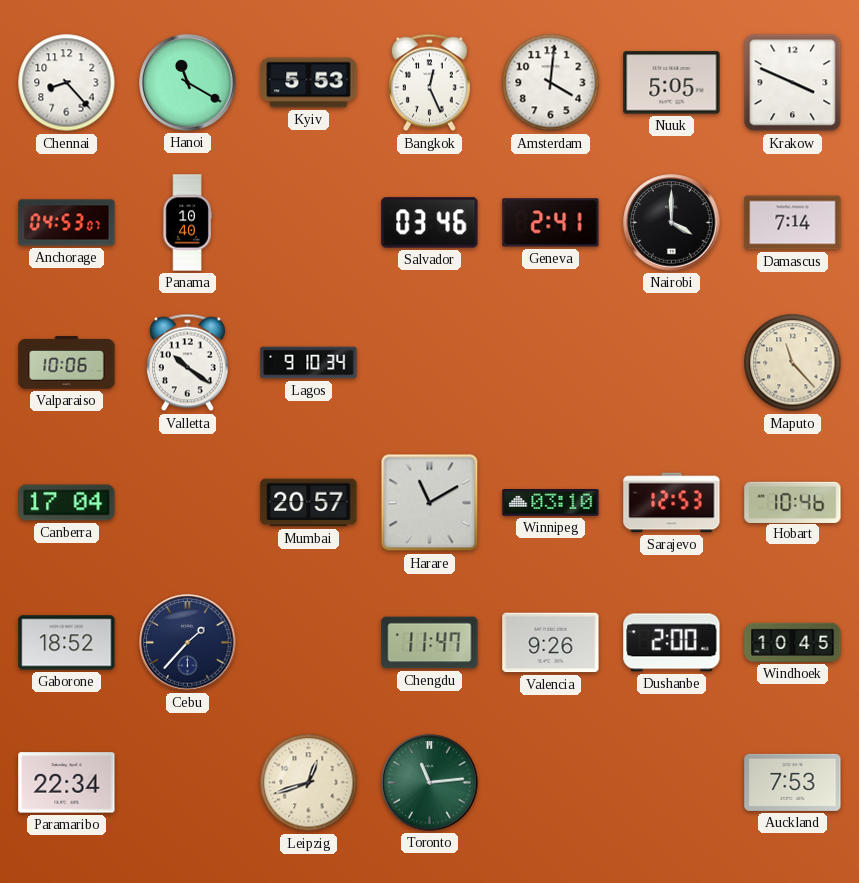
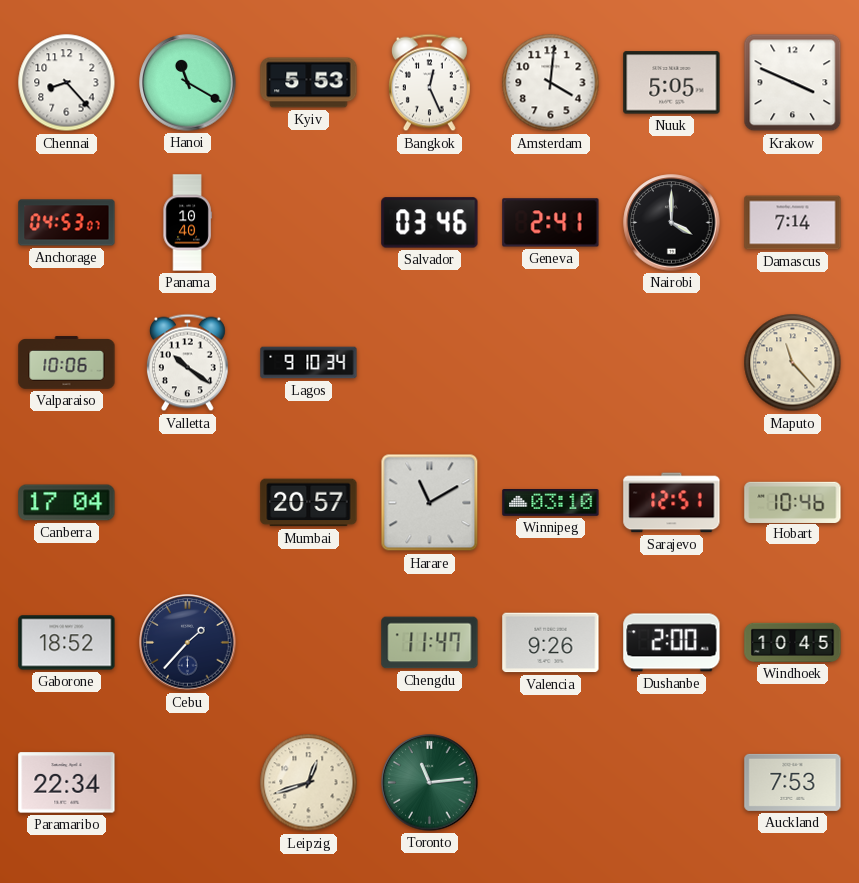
Sarajevo: 12:53 -> 12:51
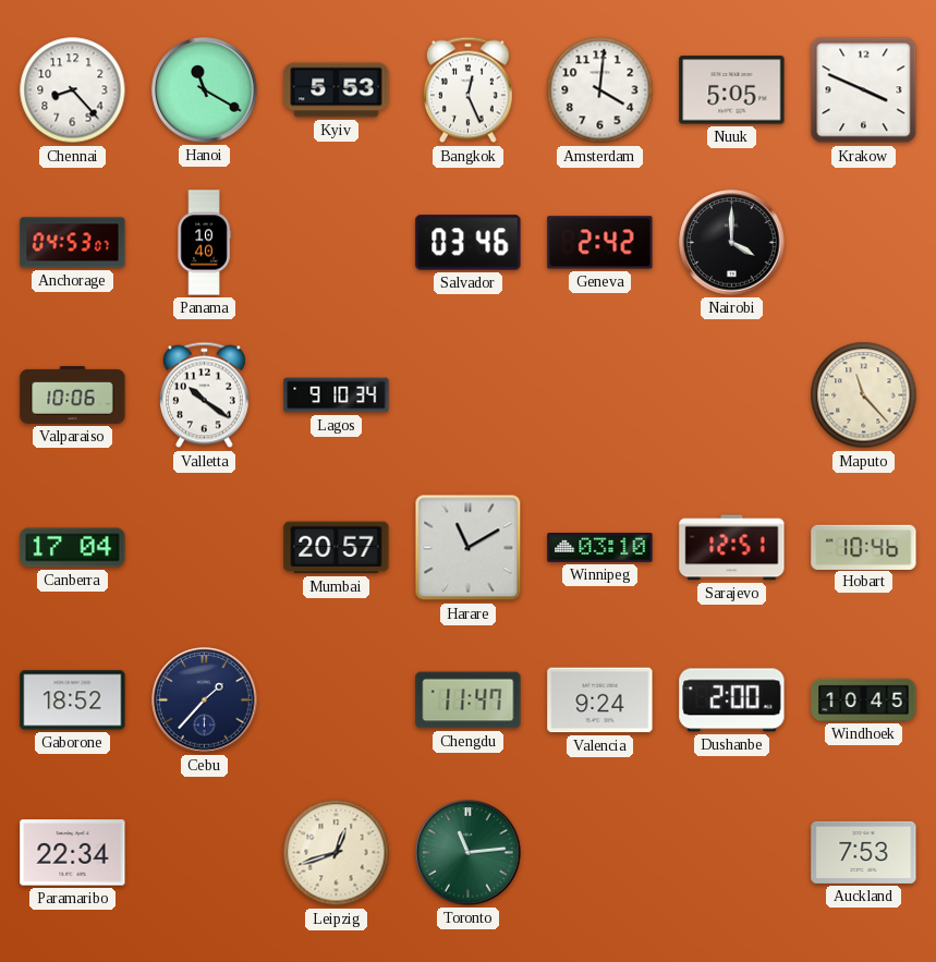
Geneva: 2:41 -> 2:42
Damascus: 7:14 -> none
Valencia: 9:26 -> 9:24
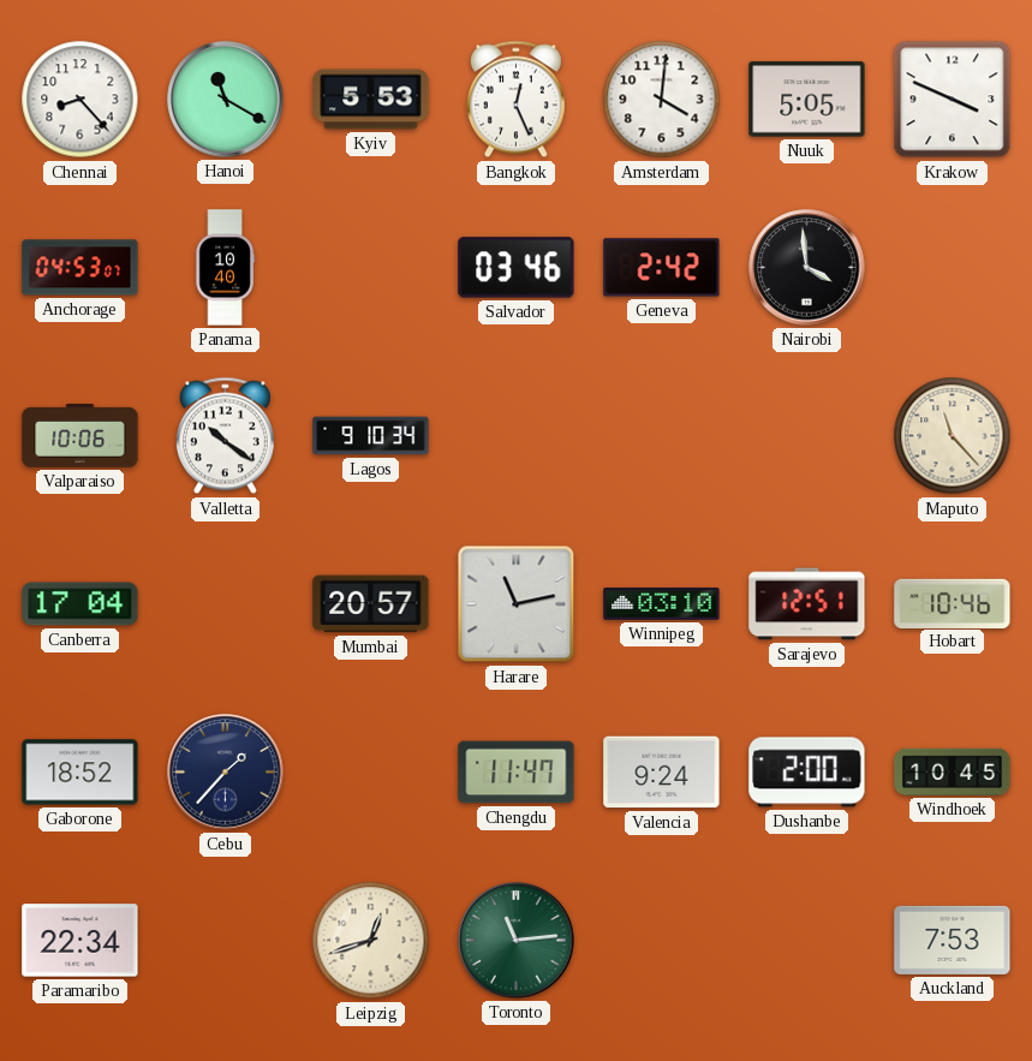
Nairobi: 4:00 -> 3:59
Harare: 11:10 -> 11:13
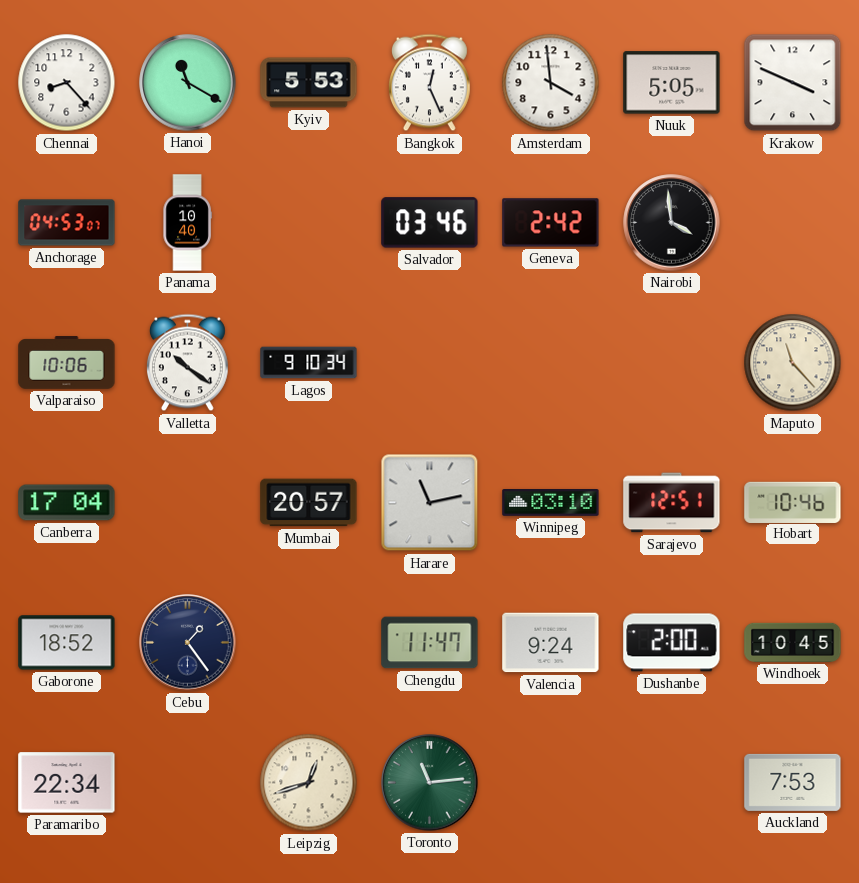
Amsterdam: 4:01 -> 3:59
Cebu: 1:37 -> 1:24
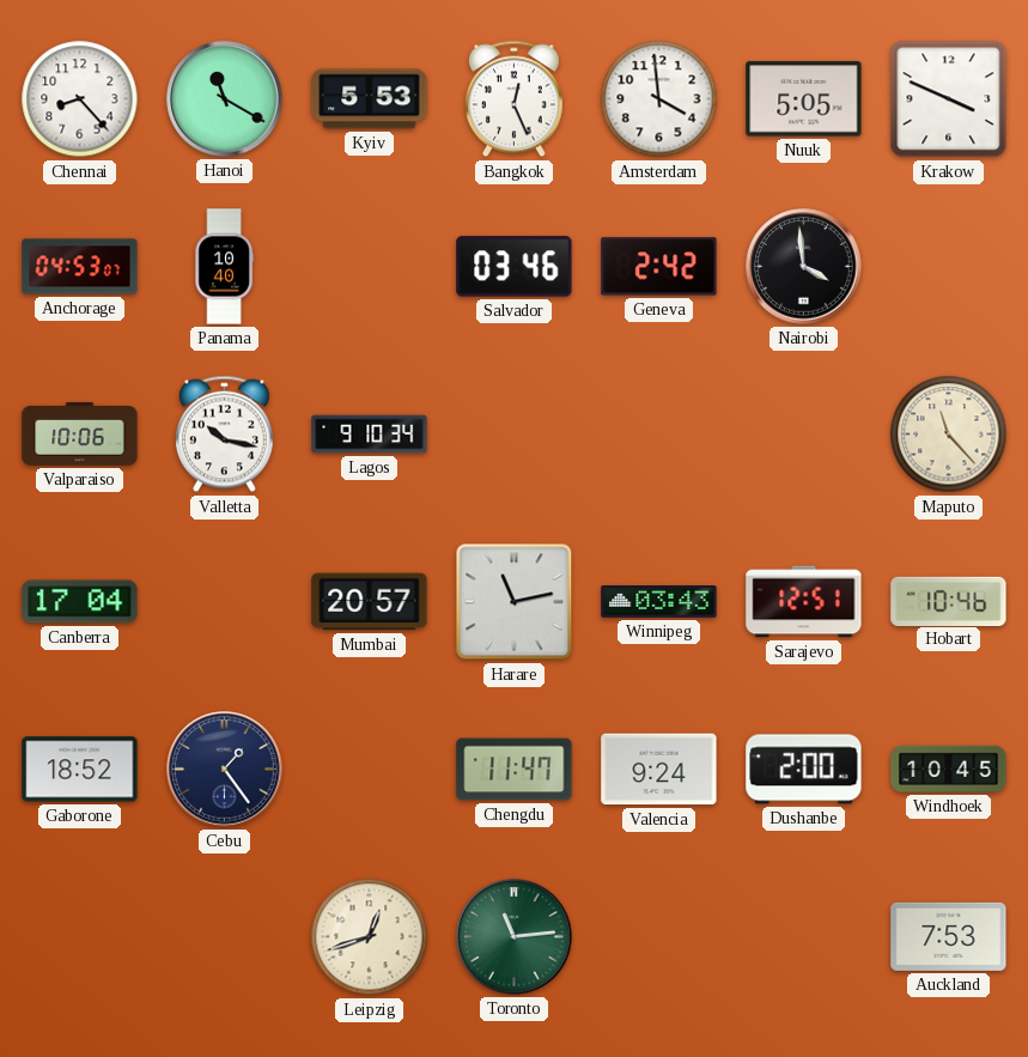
Valletta: 10:21 -> 10:17
Winnipeg: 03:10 -> 03:43
Paramaribo: 22:34 -> none
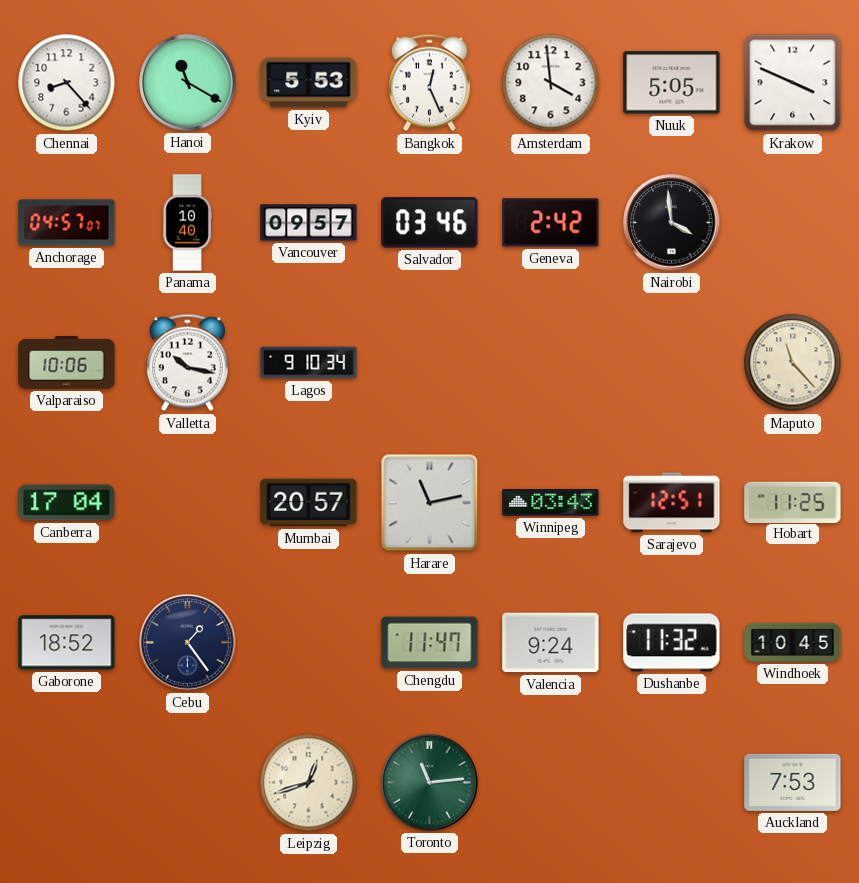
Anchorage: 04:53 -> 04:57
Vancouver: none -> 09:57
Hobart: 10:46 -> 11:25
Dushanbe: 2:00 -> 11:32
